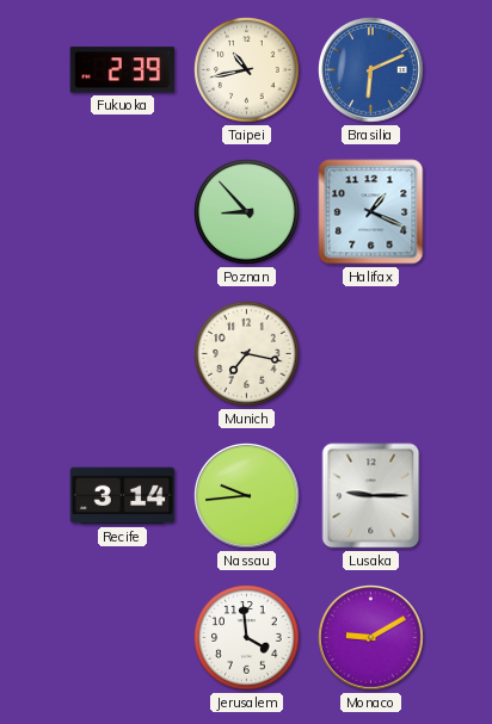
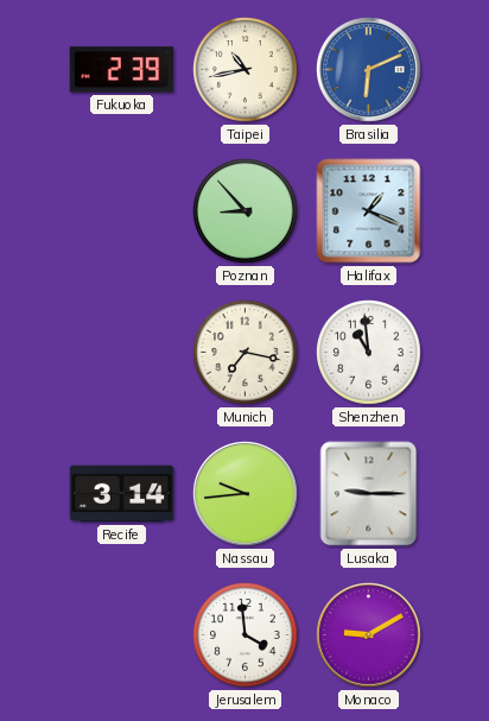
Shenzhen: none -> 10:59
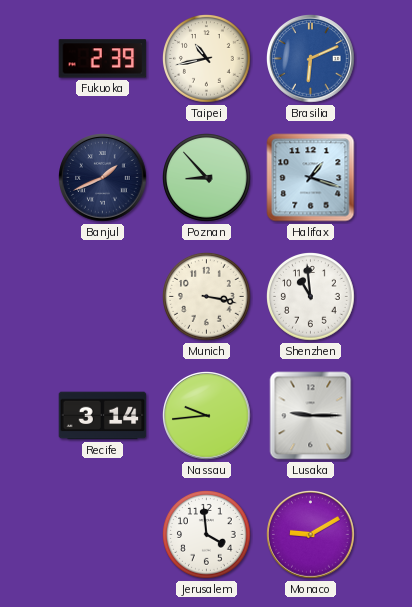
Banjul: none -> 1:41
Halifax: 1:19 -> 1:18
Munich: 7:17 -> 3:17
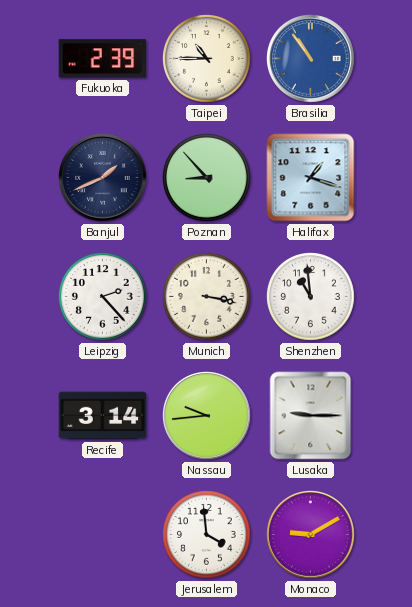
Taipei: 10:43 -> 10:45
Brasilia: 6:11 -> 10:54
Leipzig: none -> 2:23
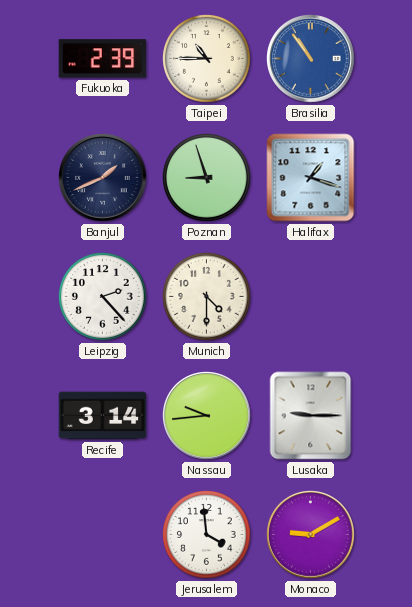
Poznan: 8:53 -> 8:57
Munich: 3:17 -> 4:30
Shenzhen: 10:59 -> none
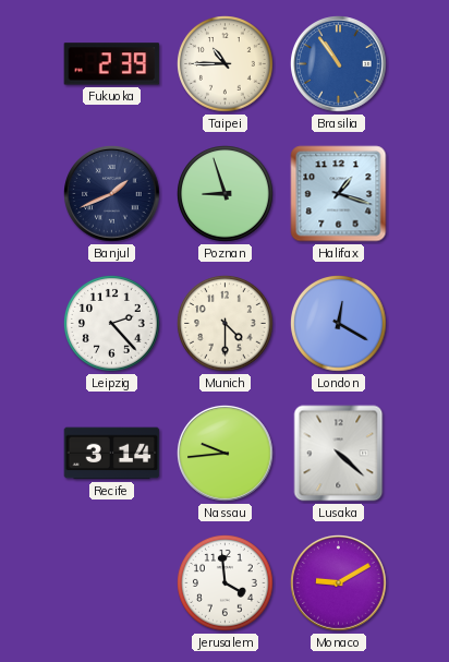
London: none -> 12:20
Lusaka: 9:15 -> 4:22
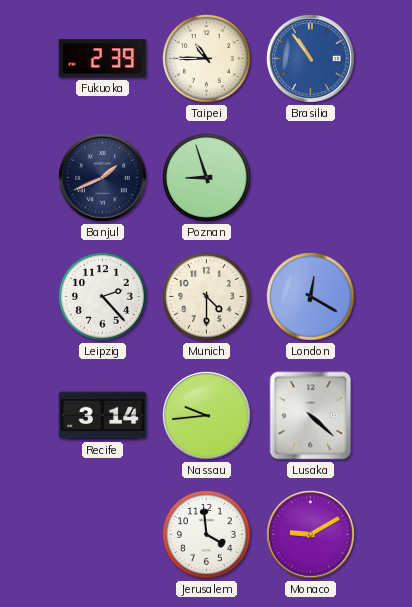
Halifax: 1:18 -> none
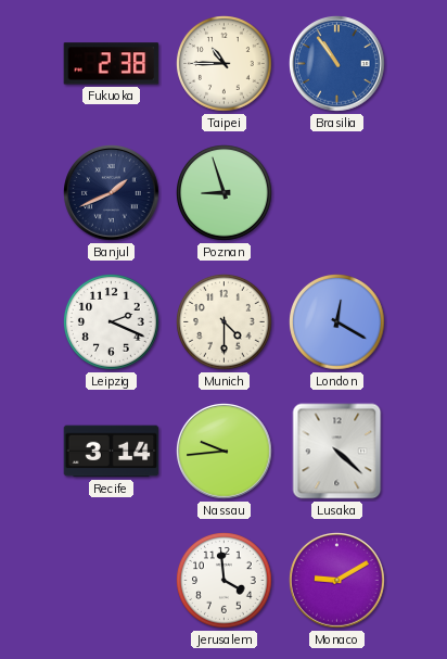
Fukuoka: 2:39 -> 2:38
Leipzig: 2:23 -> 2:19
